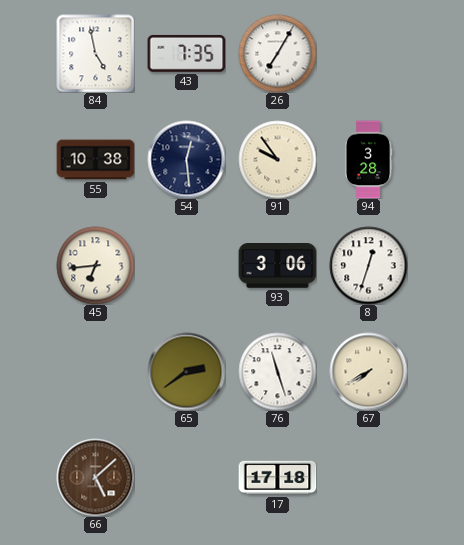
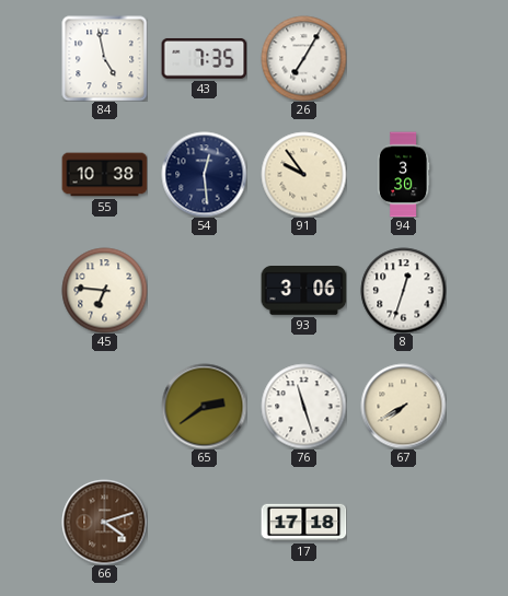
94: 3:28 -> 3:30
45: 6:44 -> 6:46
66: 5:08 -> 4:12
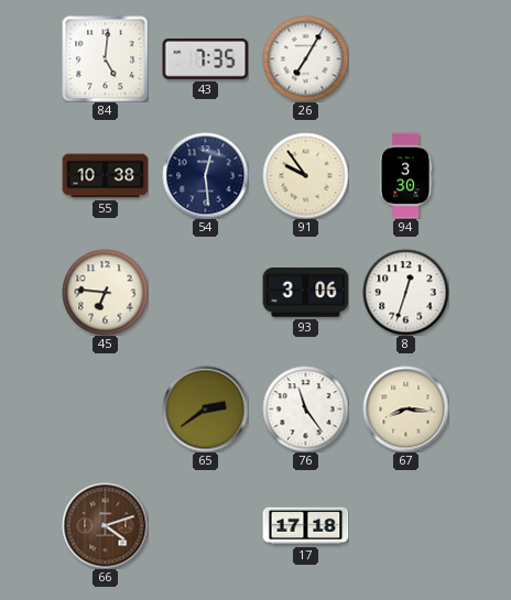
84: 4:58 -> 5:01
76: 11:27 -> 11:24
67: 7:40 -> 8:16
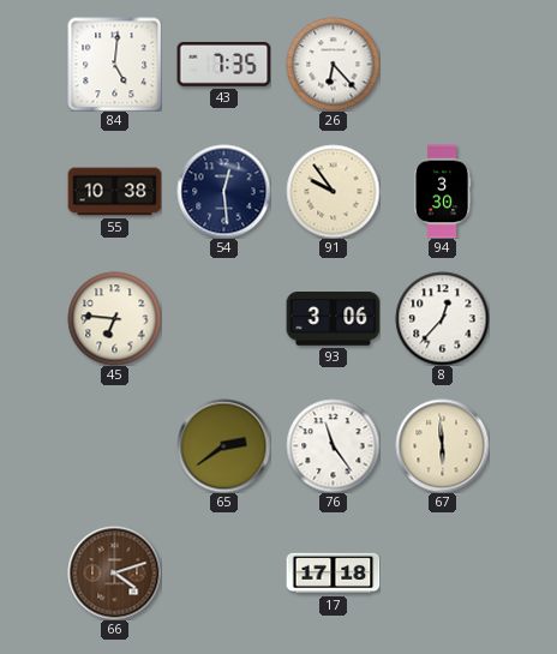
26: 7:05 -> 6:23
8: 12:33 -> 12:37
67: 8:16 -> 5:59
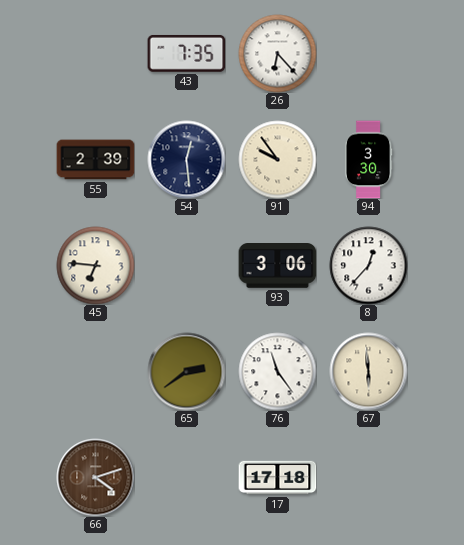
84: 5:01 -> none
55: 10:38 -> 2:39
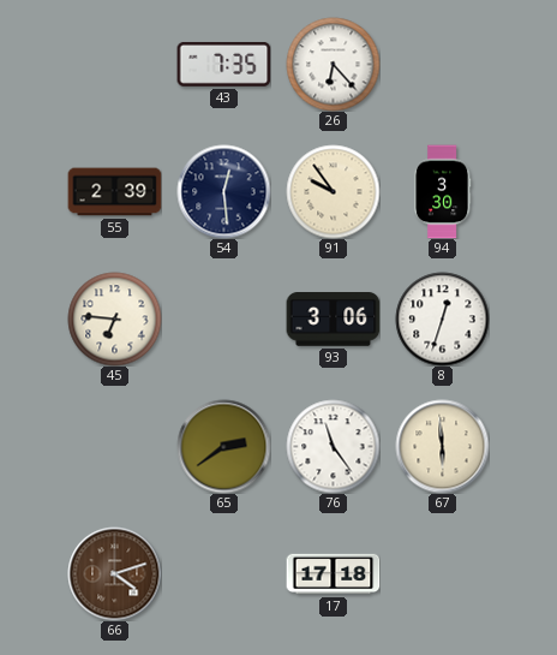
8: 12:37 -> 12:33
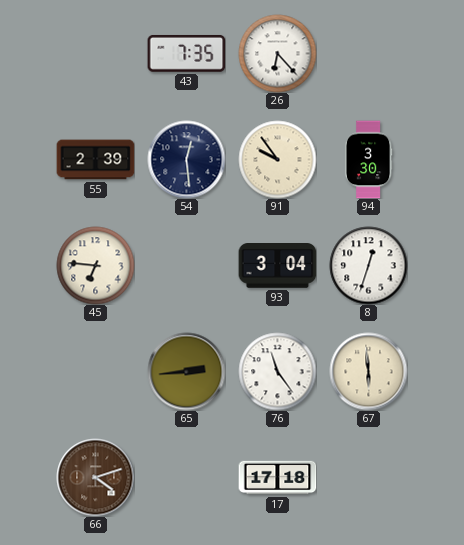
93: 3:06 -> 3:04
65: 2:39 -> 2:44
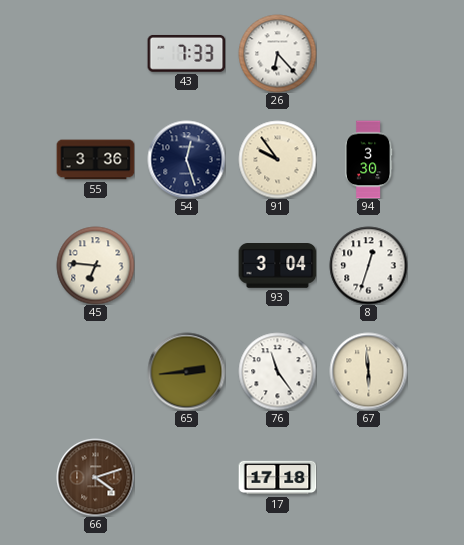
43: 7:35 -> 7:33
55: 2:39 -> 3:36
54: 12:29 -> 12:27
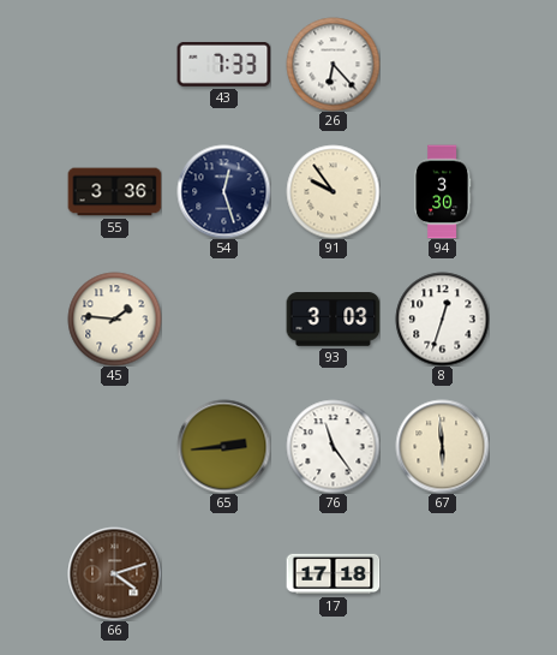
45: 6:46 -> 1:46
93: 3:04 -> 3:03
